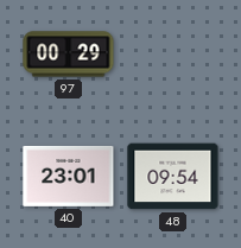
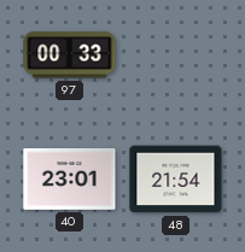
97: 00:29 -> 00:33
48: 09:54 -> 21:54
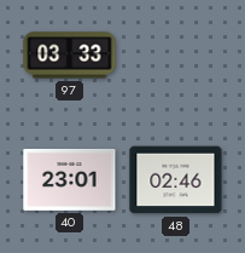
97: 00:33 -> 03:33
48: 21:54 -> 02:46
